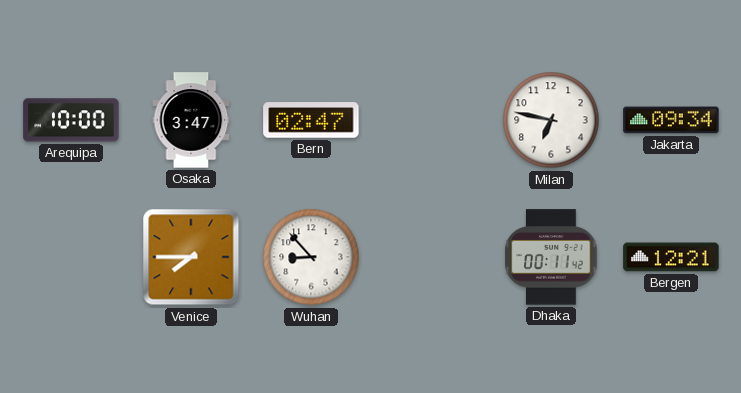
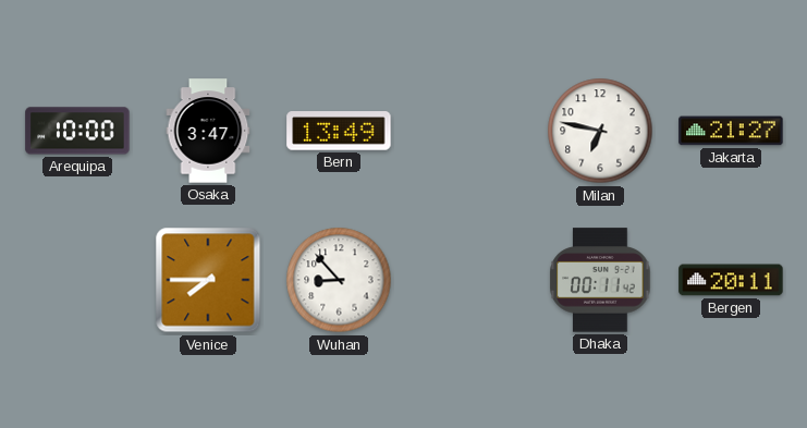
Bern: 02:47 -> 13:49
Jakarta: 09:34 -> 21:27
Bergen: 12:21 -> 20:11
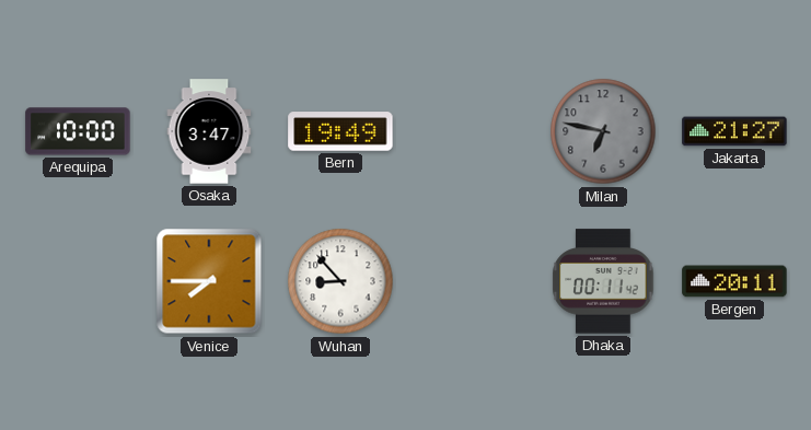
Bern: 13:49 -> 19:49
Milan dial: white -> grey
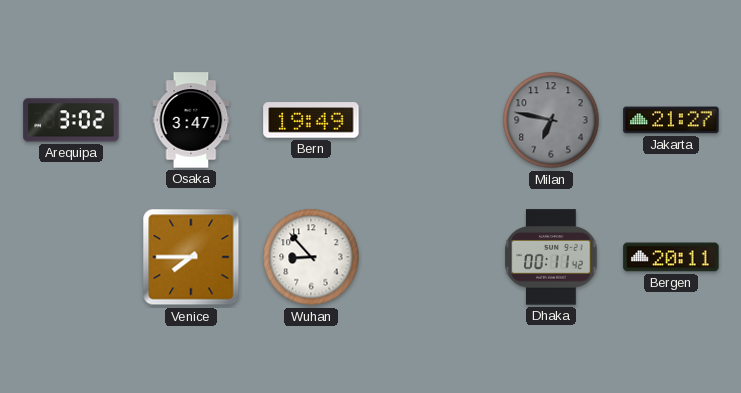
Arequipa: 10:00 -> 3:02
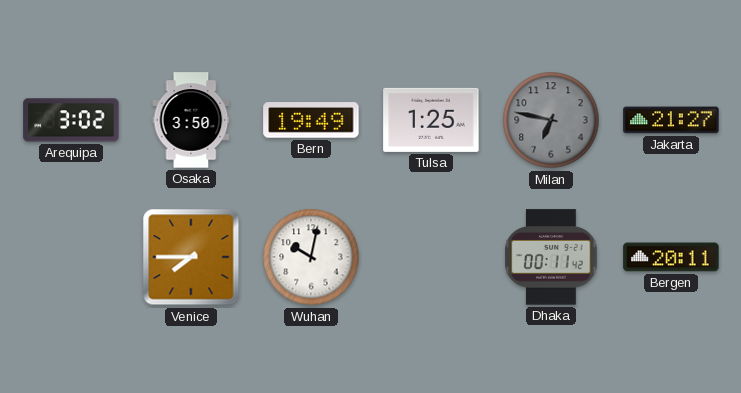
Osaka: 3:47 -> 3:50
Tulsa: none -> 1:25
Wuhan: 8:53 -> 10:02
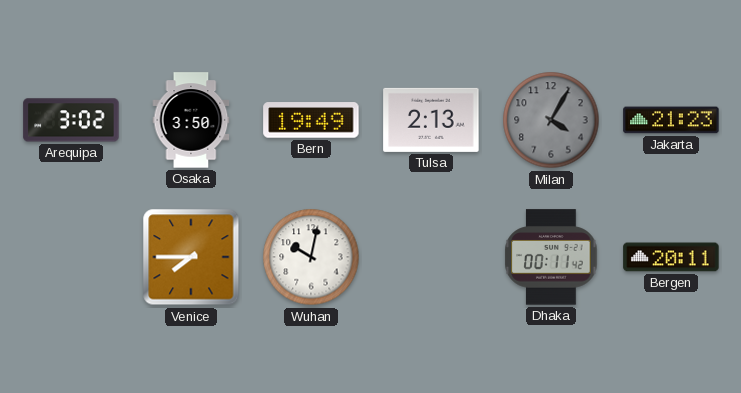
Tulsa: 1:25 -> 2:13
Milan: 6:47 -> 4:05
Jakarta: 21:27 -> 21:23
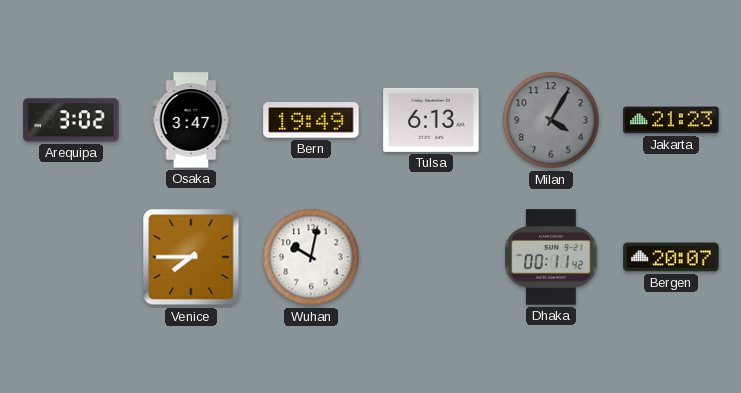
Osaka: 3:50 -> 3:47
Tulsa: 2:13 -> 6:13
Bergen: 20:11 -> 20:07
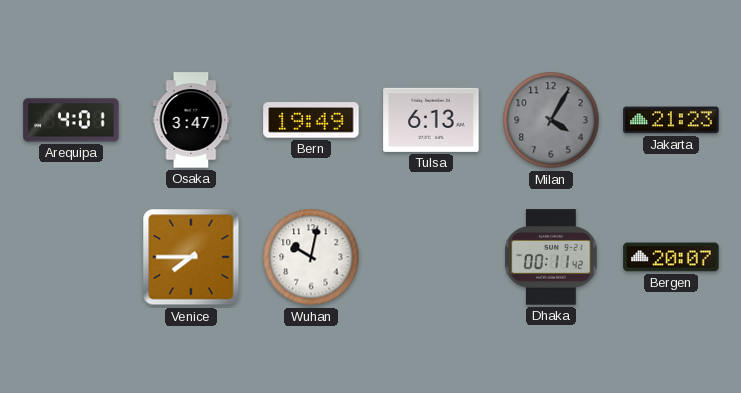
Arequipa: 3:02 -> 4:01
